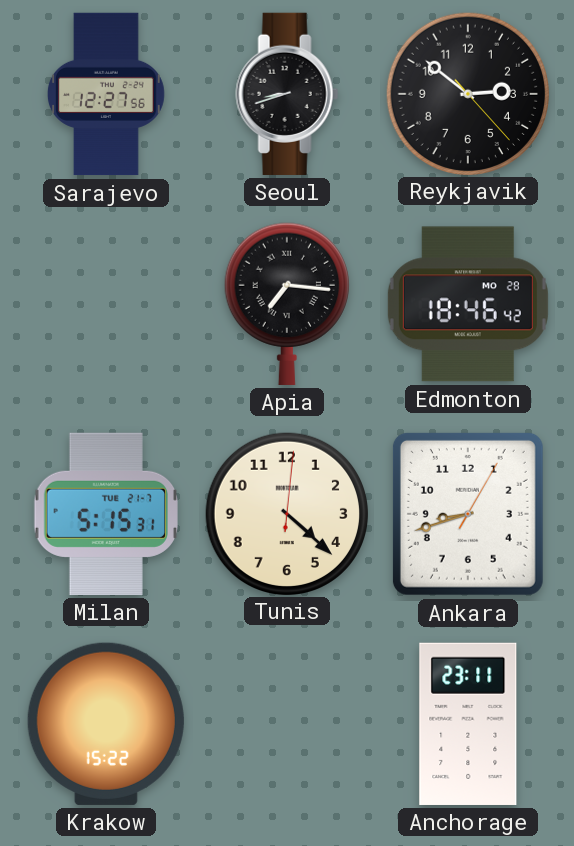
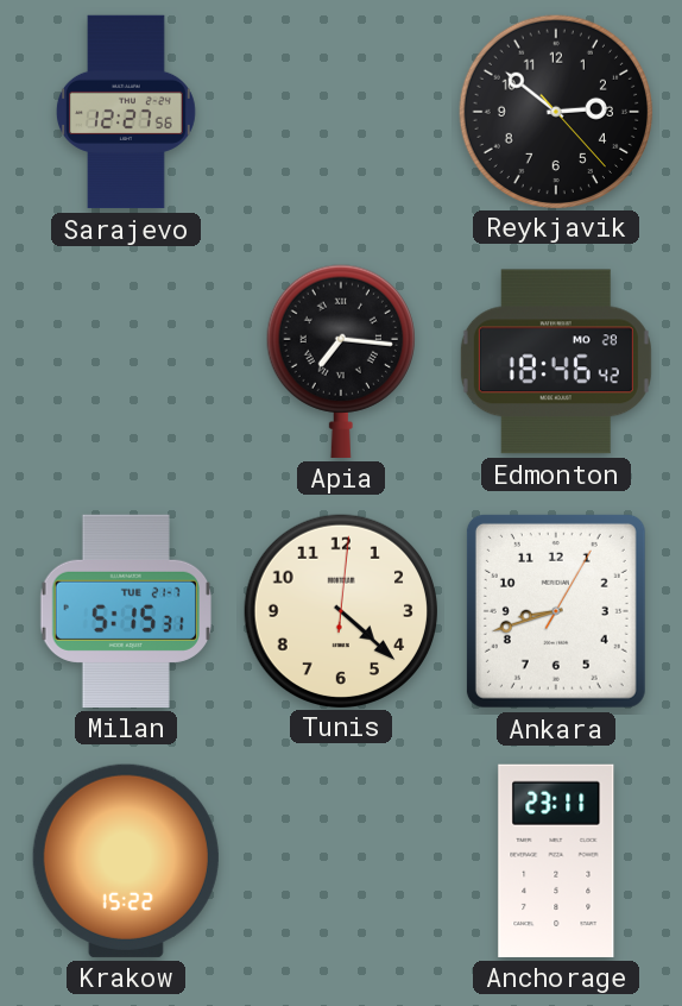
Seoul: 8:42 -> none
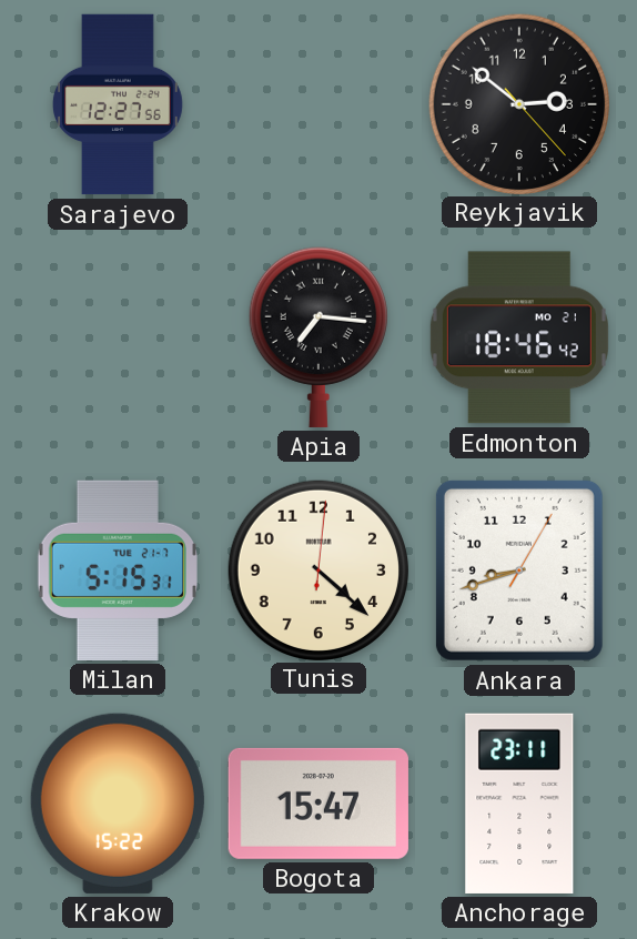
Edmonton date: MO 28 -> MO 21
Bogota: none -> 15:47
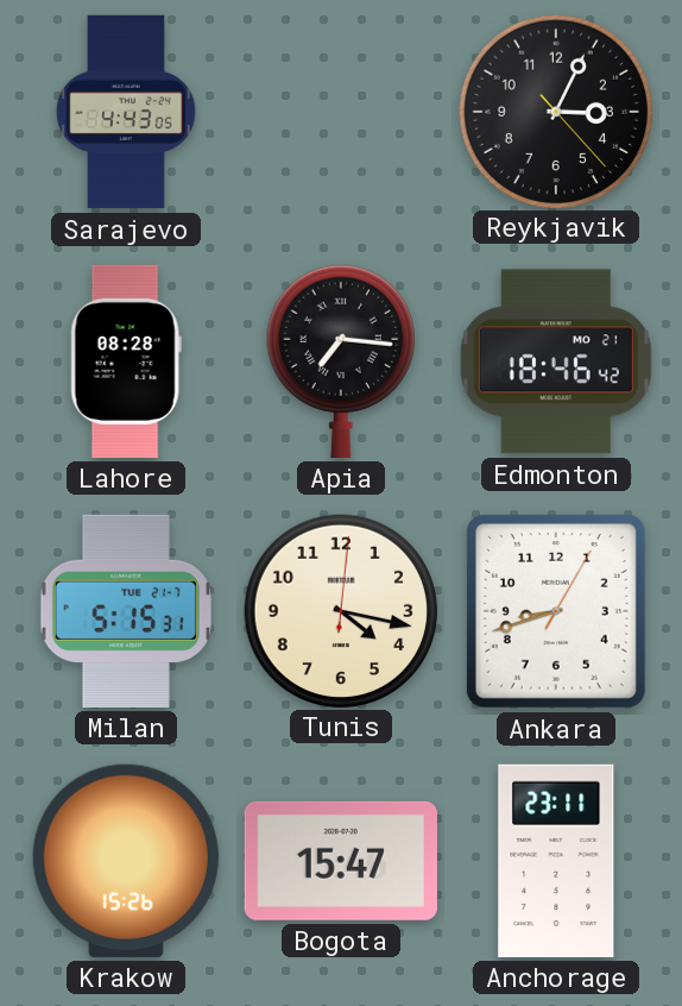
Sarajevo: 12:27 -> 4:43
Reykjavik: 2:51 -> 3:04
Lahore: none -> 08:28
Tunis: 4:22 -> 4:17
Krakow: 15:22 -> 15:26
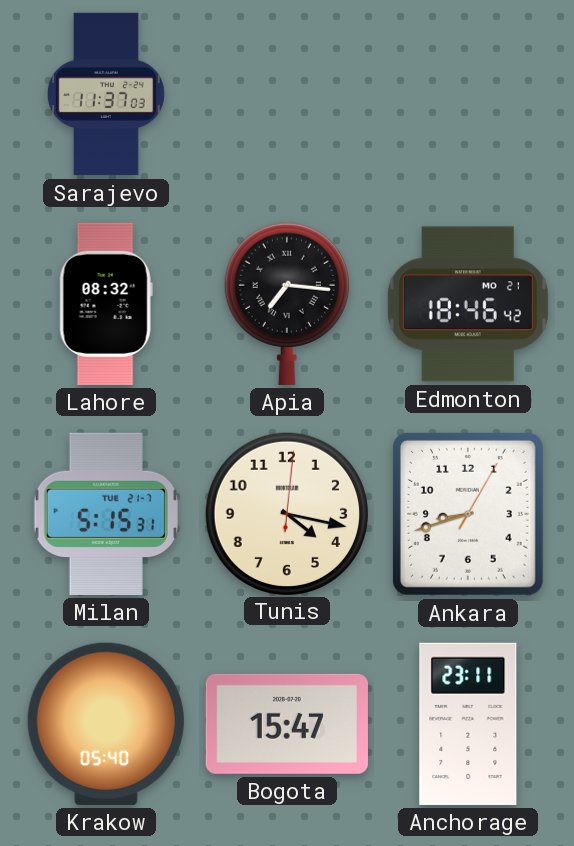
Sarajevo: 4:43 -> 11:37
Reykjavik: 3:04 -> none
Lahore: 08:28 -> 08:32
Krakow: 15:26 -> 05:40
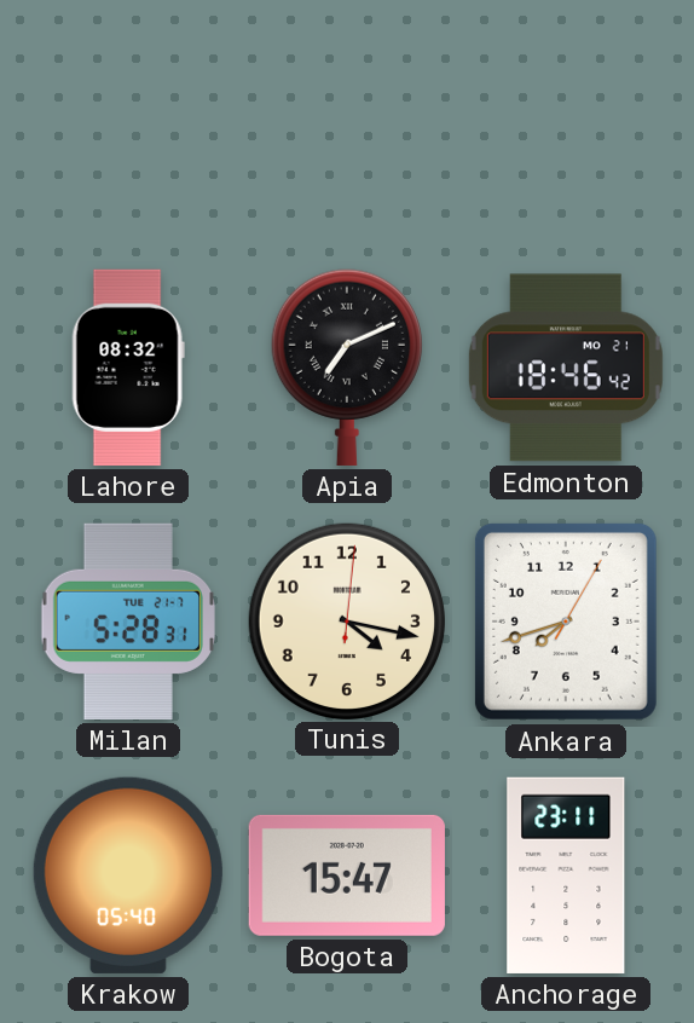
Sarajevo: 11:37 -> none
Apia: 7:16 -> 7:11
Milan: 5:15 -> 5:28
Ankara: 8:42 -> 7:42
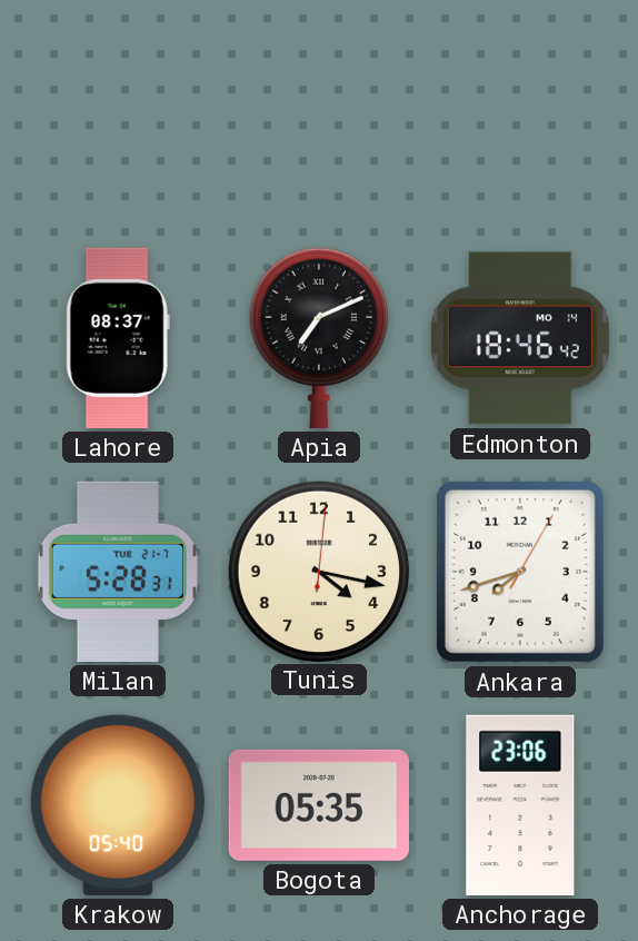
Lahore: 08:32 -> 08:37
Edmonton date: MO 21 -> MO 14
Bogota: 15:47 -> 05:35
Anchorage: 23:11 -> 23:06
